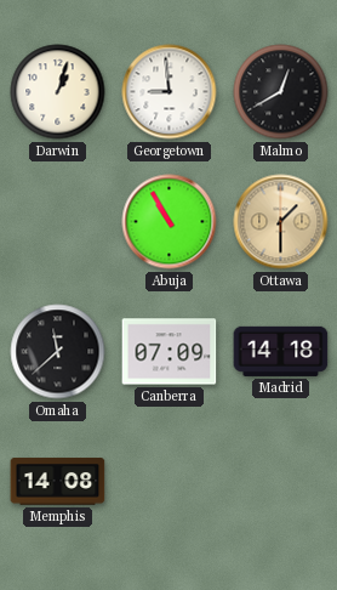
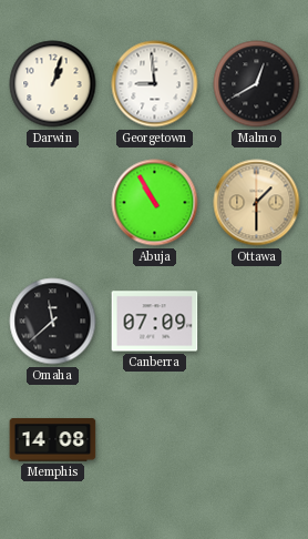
Madrid: 14:18 -> none
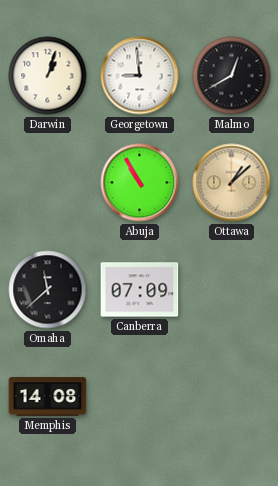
Ottawa: 1:30 -> 1:08
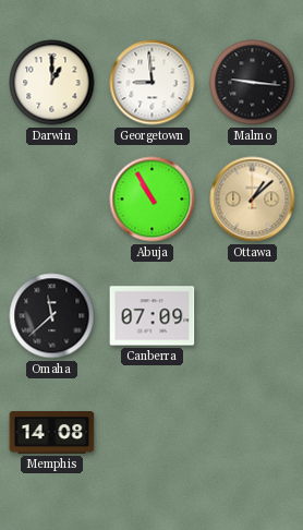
Darwin: 1:03 -> 1:00
Malmo: 12:40 -> 9:16
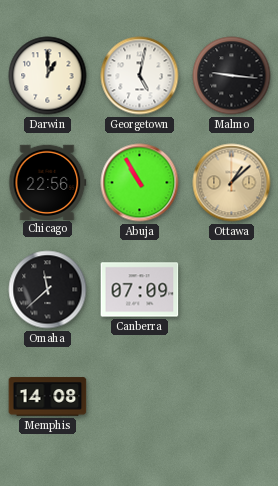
Georgetown: 8:59 -> 5:02
Chicago: none -> 22:56
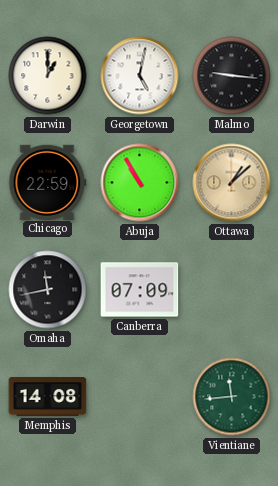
Chicago: 22:56 -> 22:59
Omaha: 11:38 -> 11:43
Vientiane: none -> 11:44
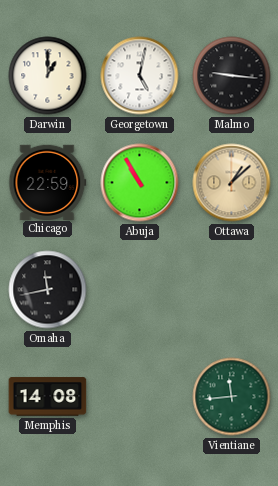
Canberra: 07:09 -> none
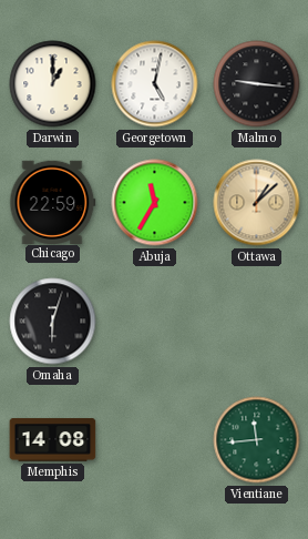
Abuja: 10:55 -> 11:35
Omaha: 11:43 -> 6:03
